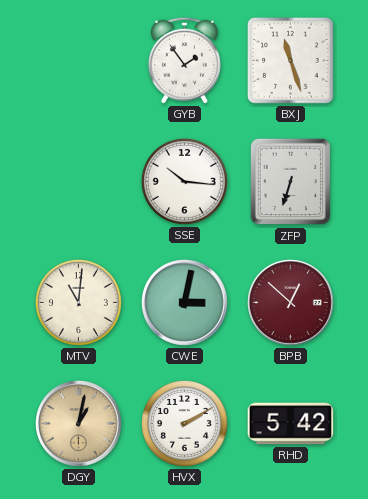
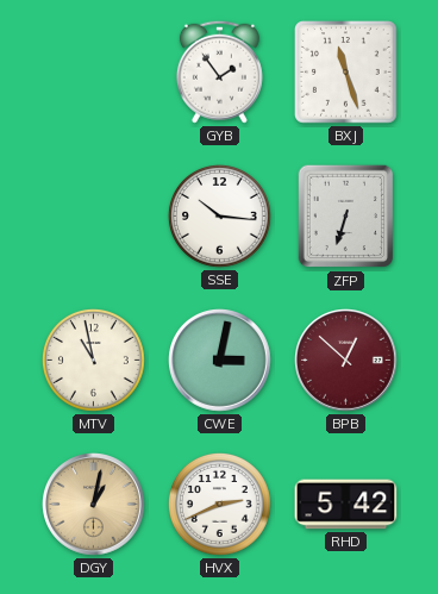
MTV: 11:01 -> 10:58
HVX: 2:10 -> 2:41
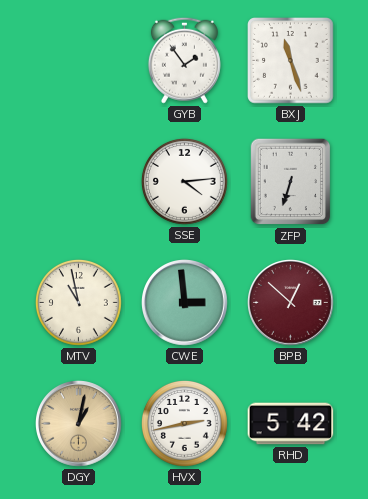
SSE: 10:16 -> 4:14
CWE: 3:02 -> 2:59
HVX: 2:41 -> 2:43
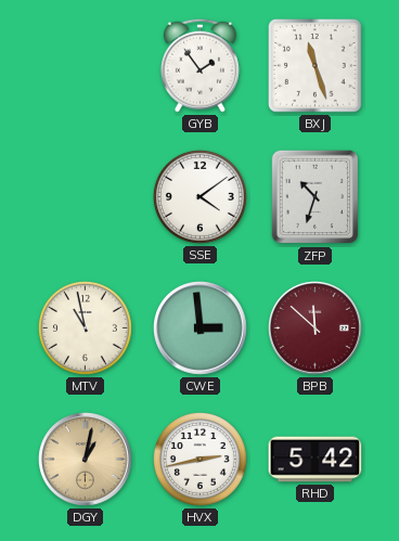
SSE: 4:14 -> 4:09
ZFP: 6:33 -> 10:33
BPB: 12:52 -> 11:52
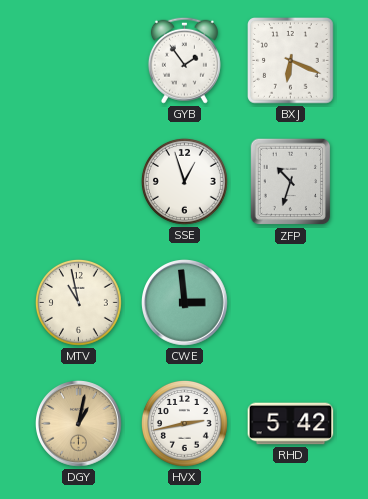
BXJ: 11:27 -> 6:19
SSE: 4:09 -> 12:57
BPB: 11:52 -> none
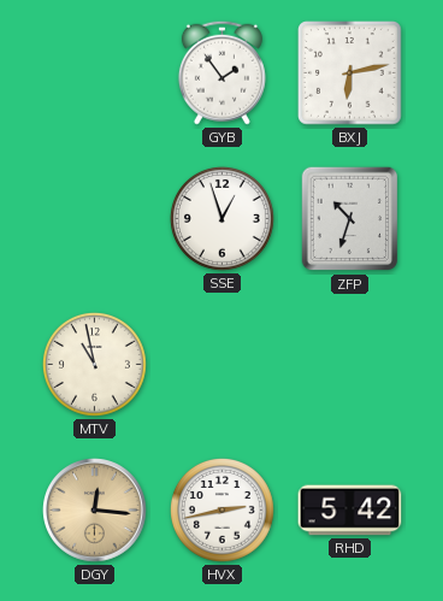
BXJ: 6:19 -> 6:13
CWE: 2:59 -> none
DGY: 1:02 -> 12:16
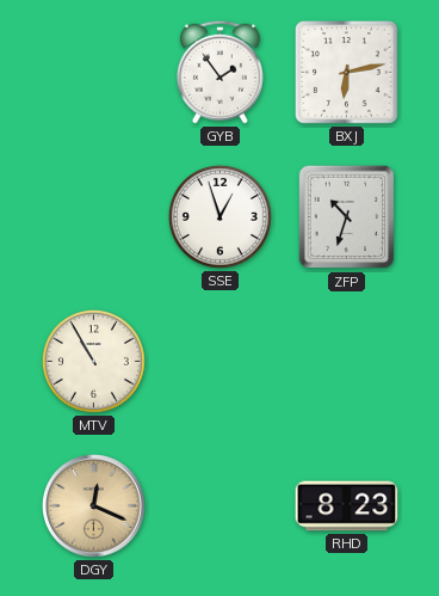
MTV: 10:58 -> 10:55
DGY: 12:16 -> 12:19
HVX: 2:43 -> none
RHD: 5:42 -> 8:23
